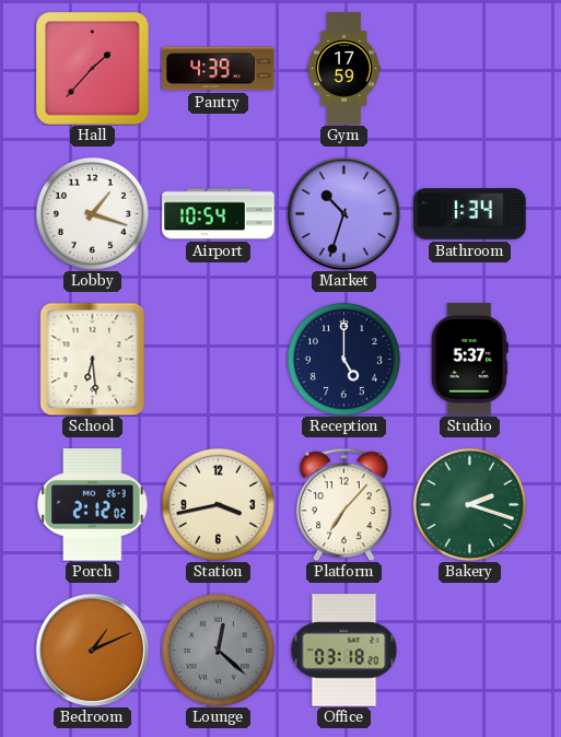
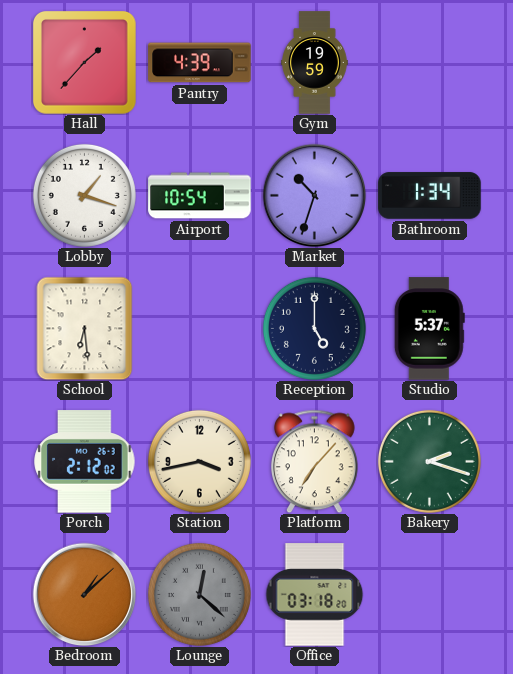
Gym: 17:59 -> 19:59
Bedroom: 1:11 -> 1:08
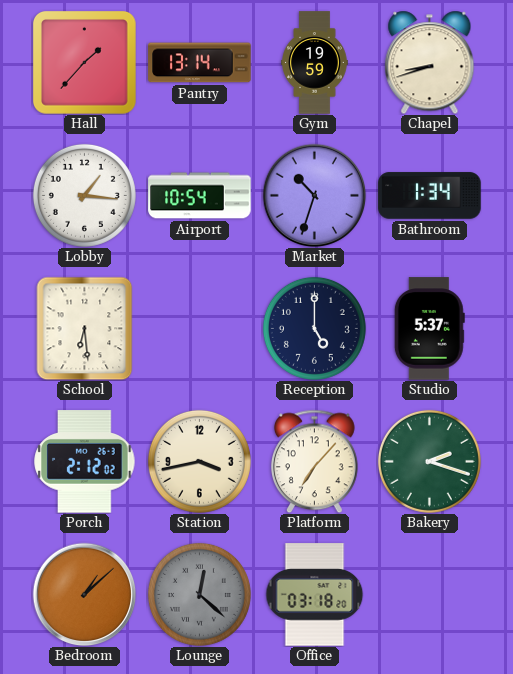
Pantry: 4:39 -> 13:14
Chapel: none -> 8:42
Lobby: 1:18 -> 1:16
